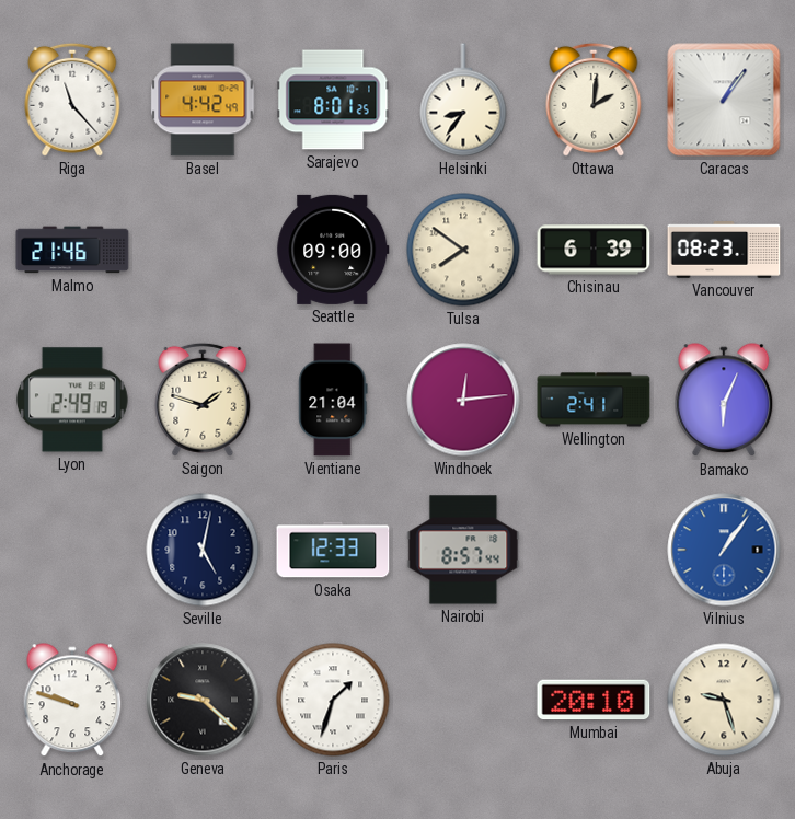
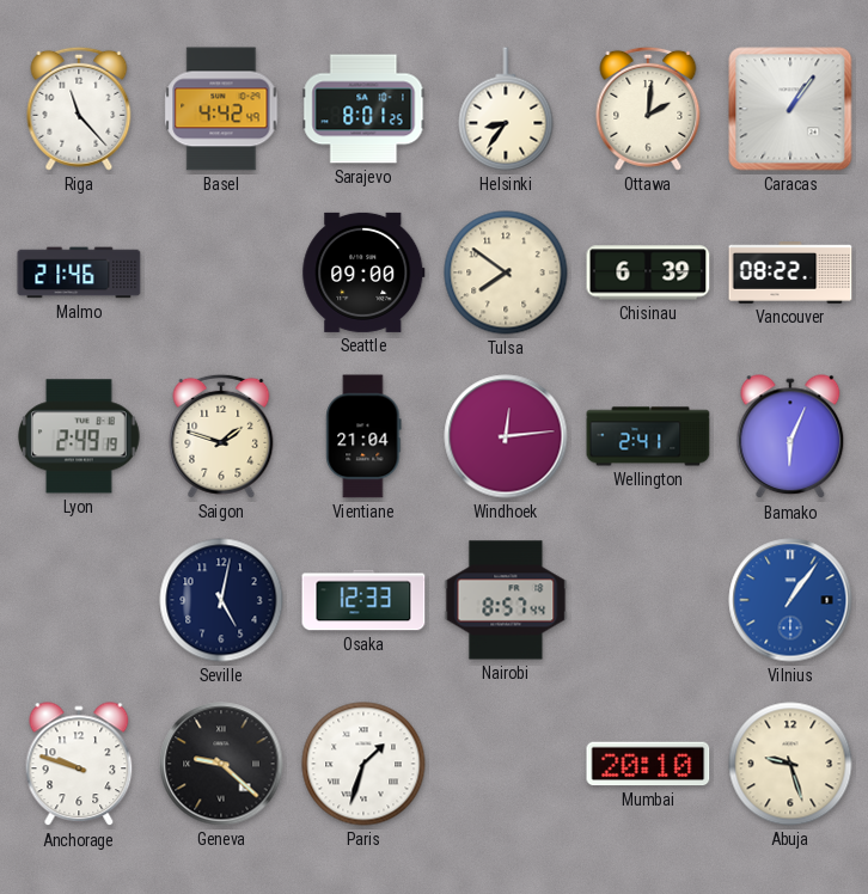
Vancouver: 08:23 -> 08:22
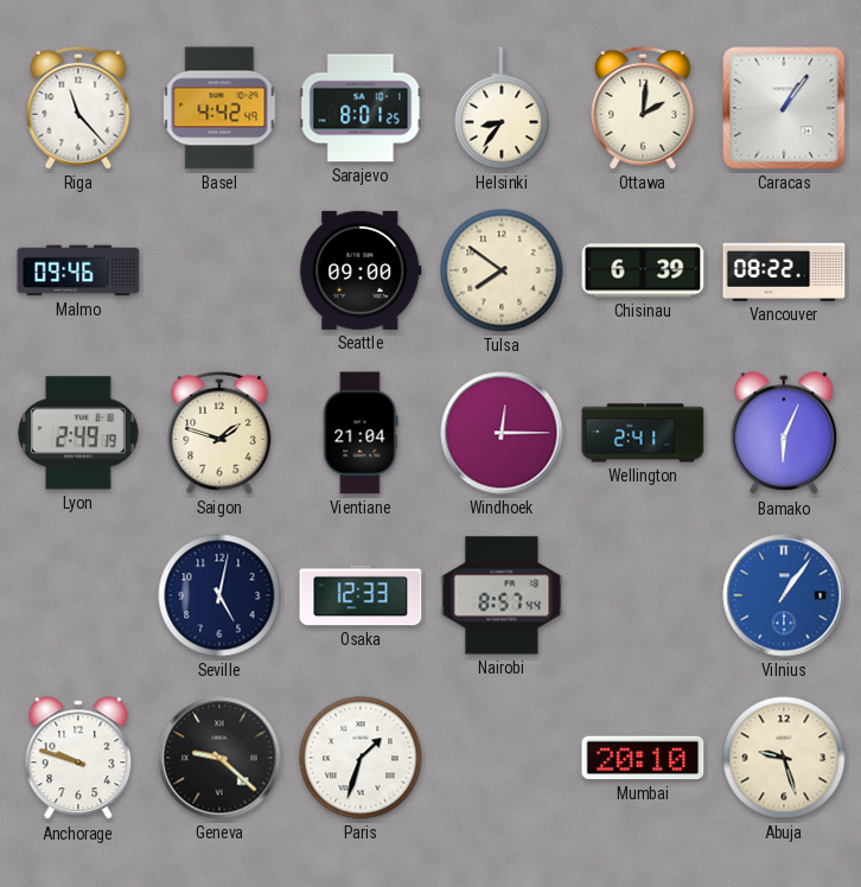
Malmo: 21:46 -> 09:46
Windhoek: 12:14 -> 12:15
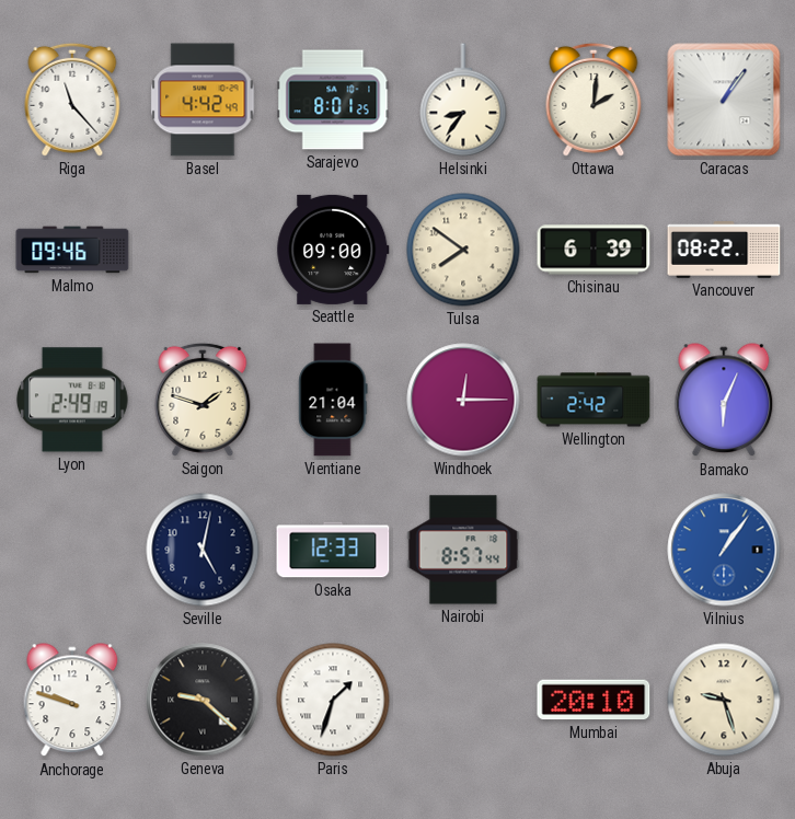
Wellington: 2:41 -> 2:42
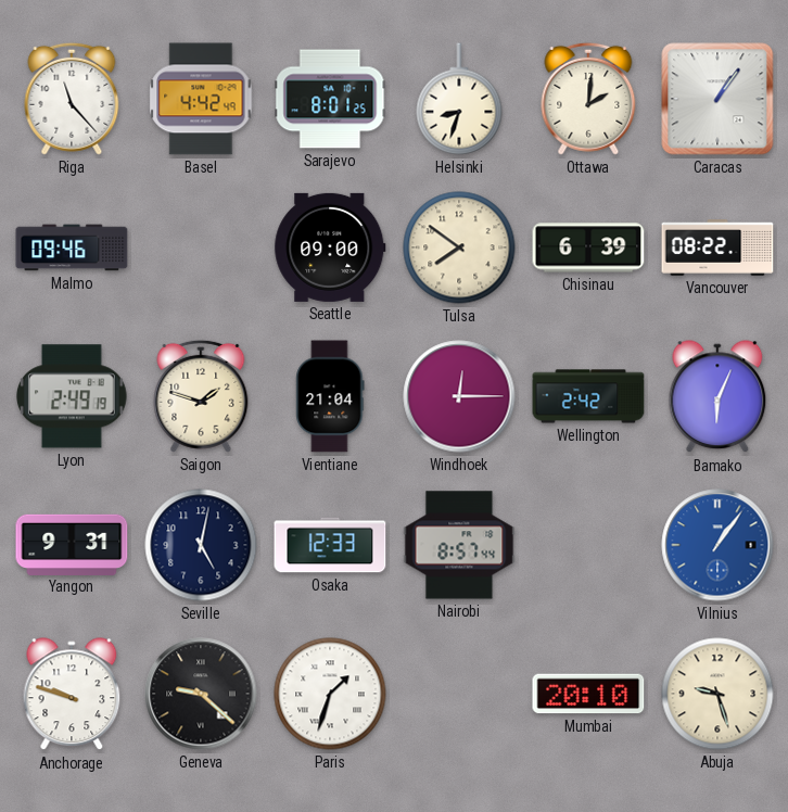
Helsinki: 8:36 -> 8:33
Yangon: none -> 9:31
